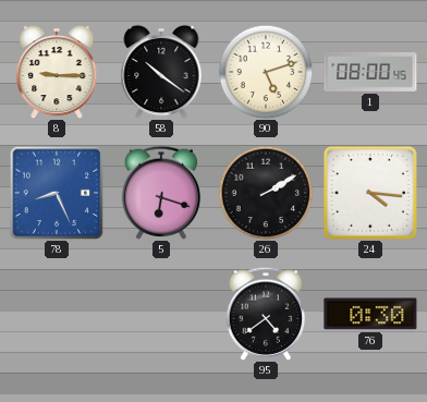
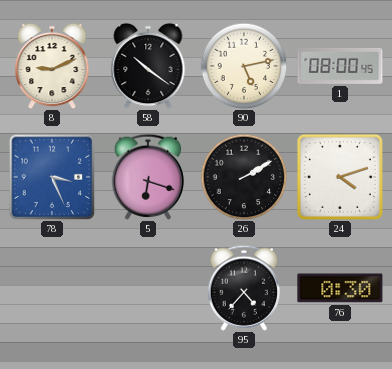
8: 9:15 -> 9:11
90: 5:12 -> 5:13
78: 8:26 -> 3:26
24: 4:16 -> 4:12
95: 4:39 -> 4:37
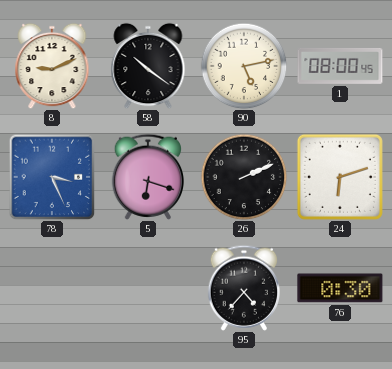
26: 2:10 -> 2:11
24: 4:12 -> 6:12
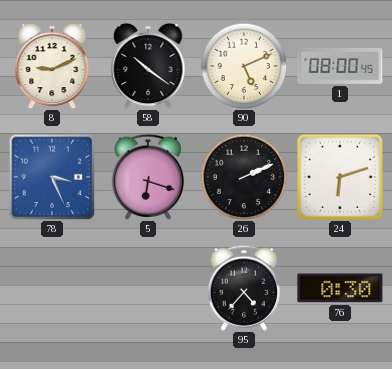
90: 5:13 -> 5:11
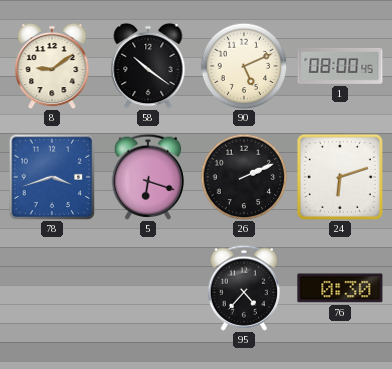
8: 9:11 -> 9:09
78: 3:26 -> 3:42
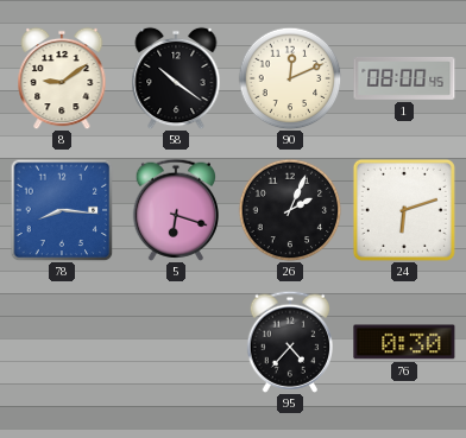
90: 5:11 -> 12:11
78: 3:42 -> 8:16
26: 2:11 -> 2:04
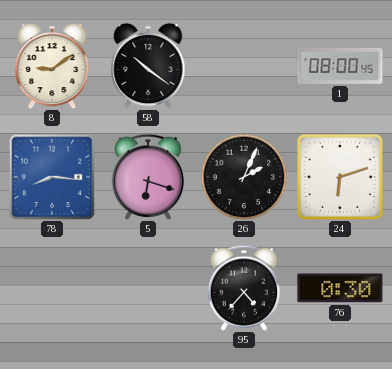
90: 12:11 -> none
